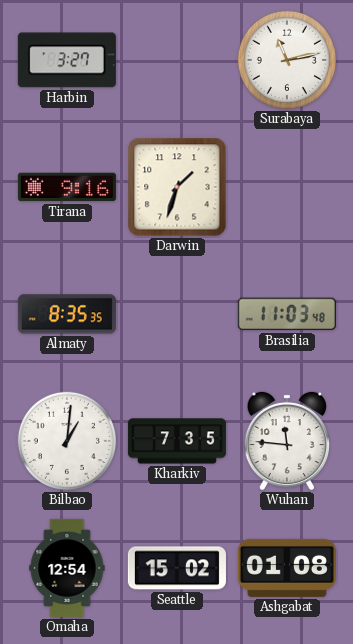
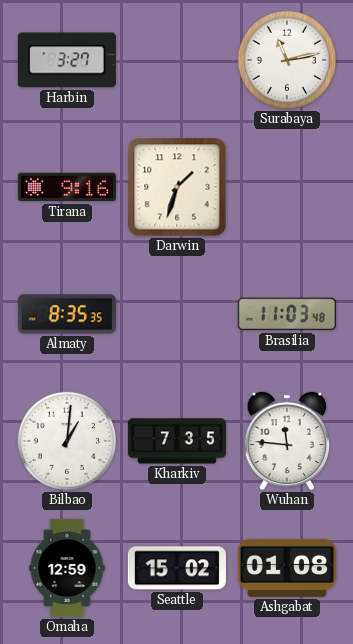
Omaha: 12:54 -> 12:59
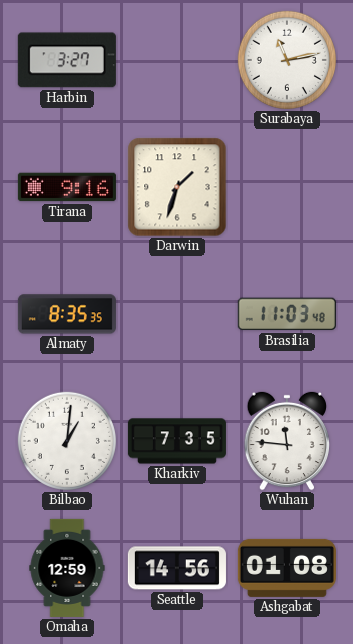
Seattle: 15:02 -> 14:56
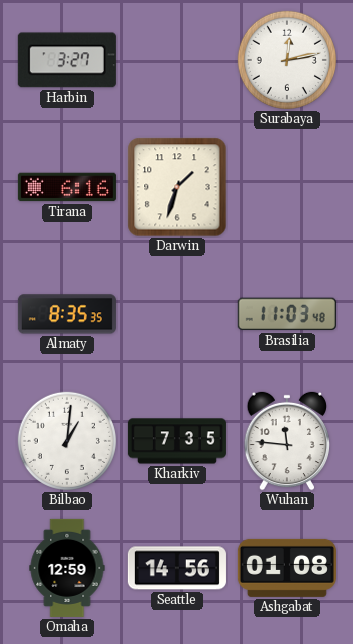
Surabaya: 11:13 -> 12:13
Tirana: 9:16 -> 6:16
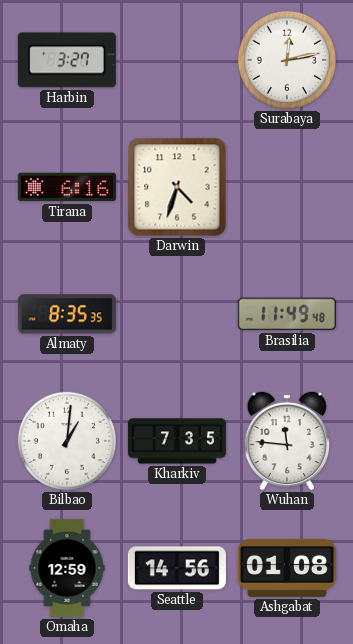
Darwin: 1:33 -> 4:33
Brasilia: 11:03 -> 11:49
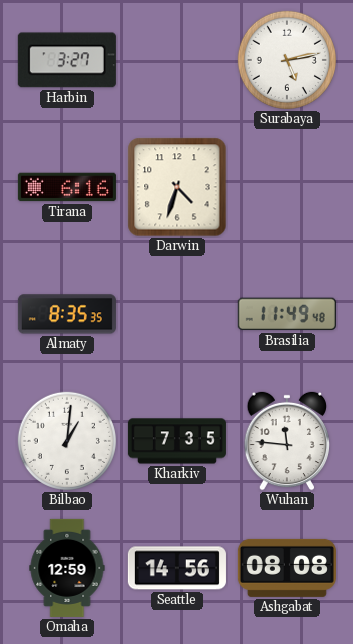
Surabaya: 12:13 -> 5:13
Ashgabat: 01:08 -> 08:08
